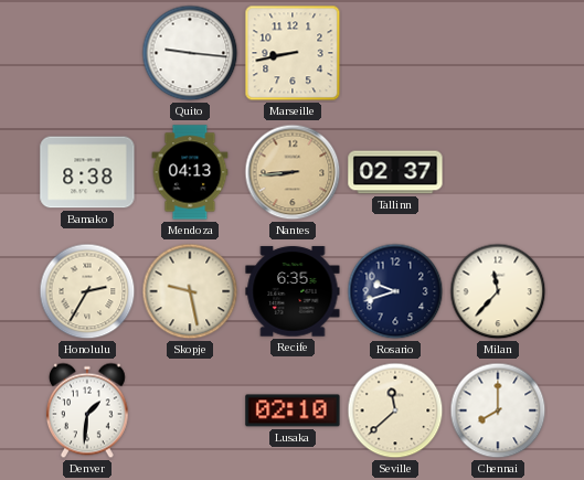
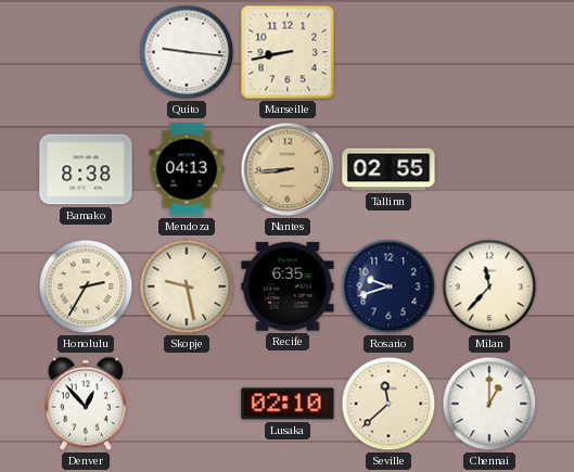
Tallinn: 02:37 -> 02:55
Denver: 1:31 -> 12:53
Chennai: 8:00 -> 1:00
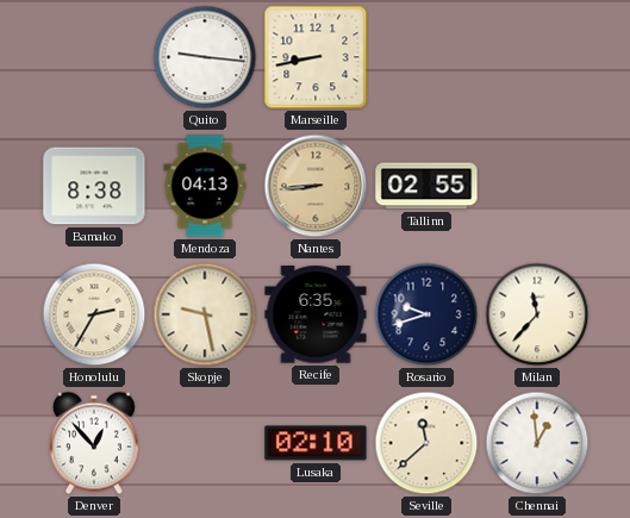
Chennai: 1:00 -> 12:59
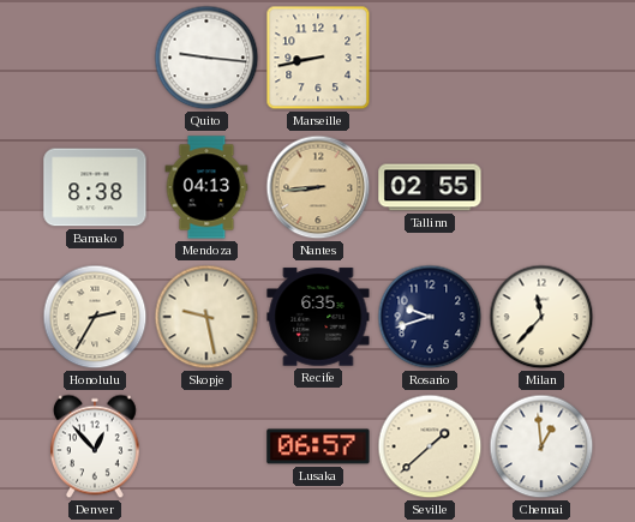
Lusaka: 02:10 -> 06:57
Seville: 11:38 -> 1:38
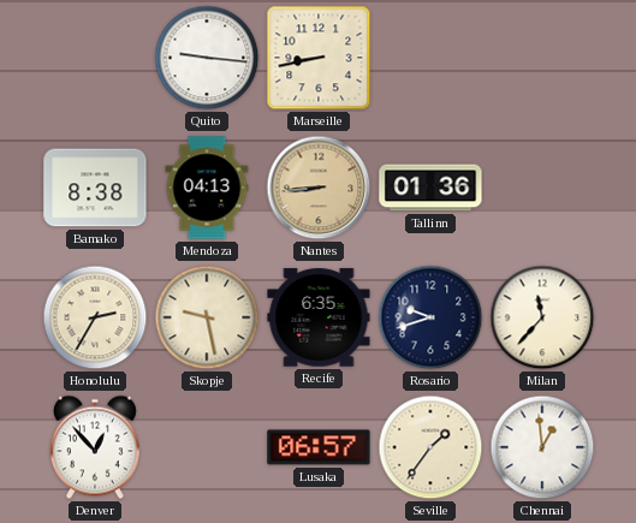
Tallinn: 02:55 -> 01:36
Seville: 1:38 -> 1:36
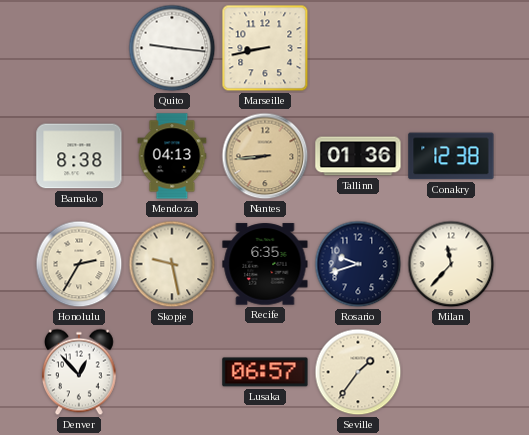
Conakry: none -> 12:38
Chennai: 12:59 -> none
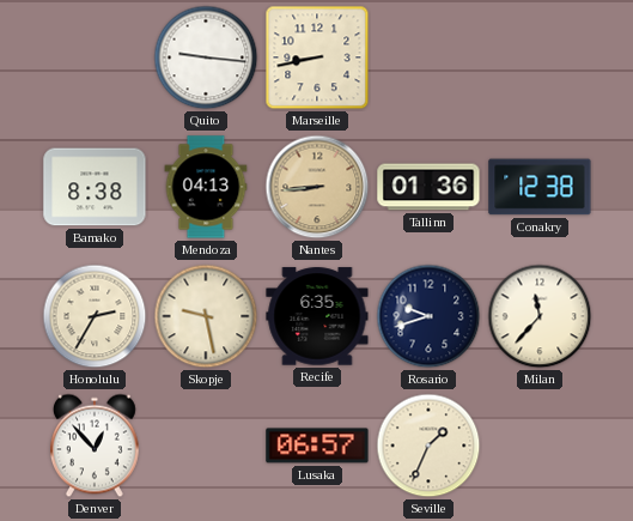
Seville: 1:36 -> 1:34
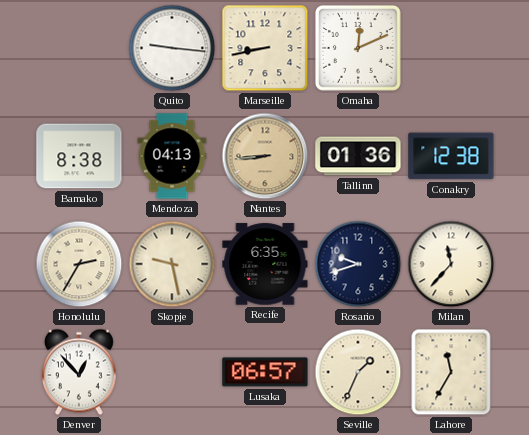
Omaha: none -> 12:11
Lahore: none -> 11:35
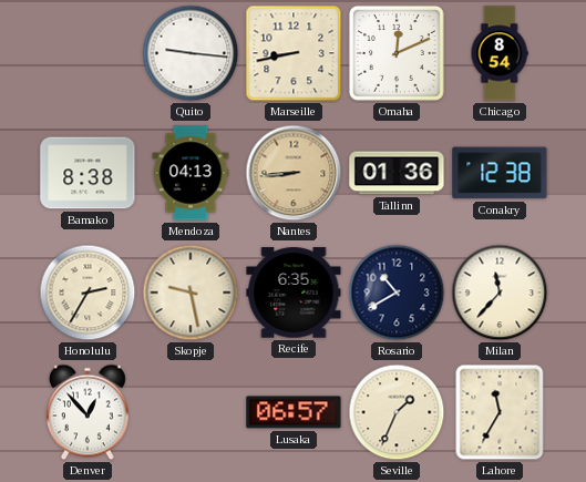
Chicago: none -> 8:54
Rosario: 9:42 -> 10:40
